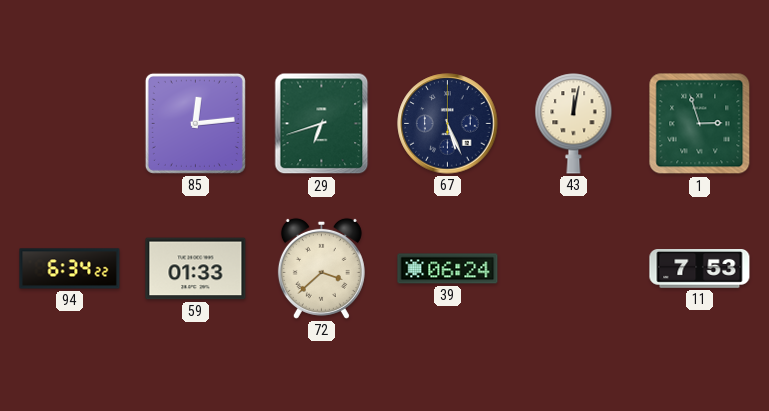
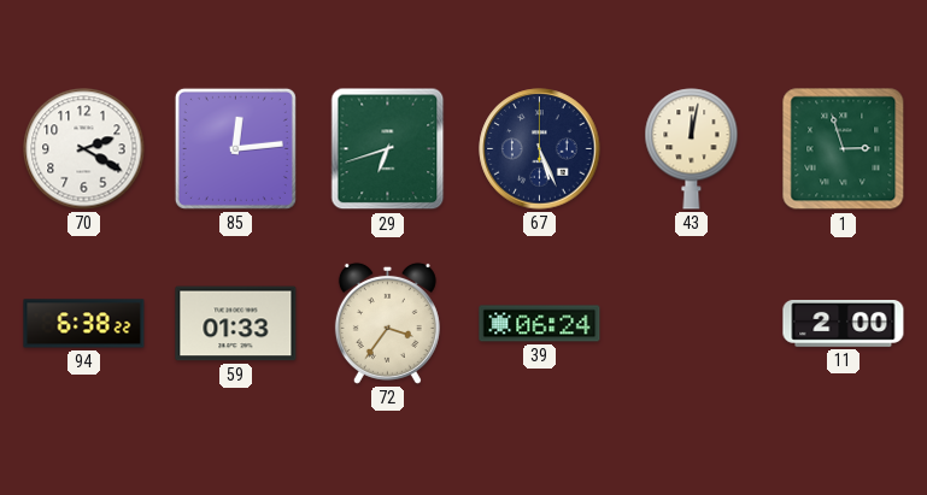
70: none -> 2:20
94: 6:34 -> 6:38
72: 3:38 -> 3:36
11: 7:53 -> 2:00
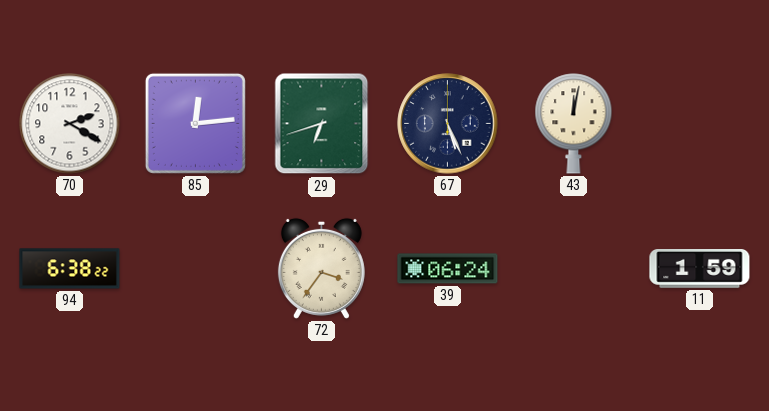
1: 2:57 -> none
59: 01:33 -> none
11: 2:00 -> 1:59
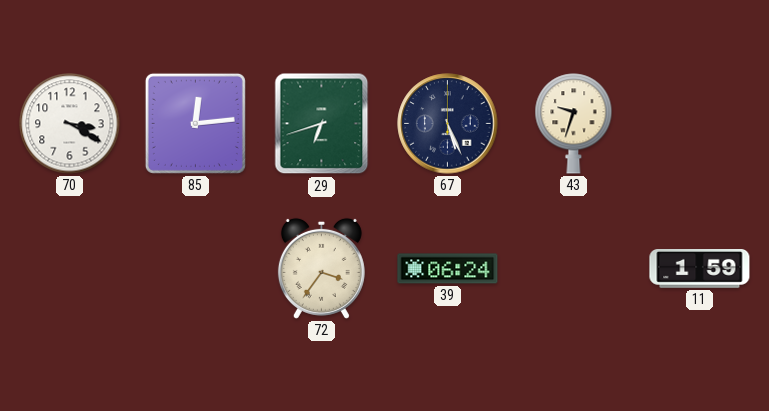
70: 2:20 -> 3:20
43: 12:02 -> 9:33
94: 6:38 -> none
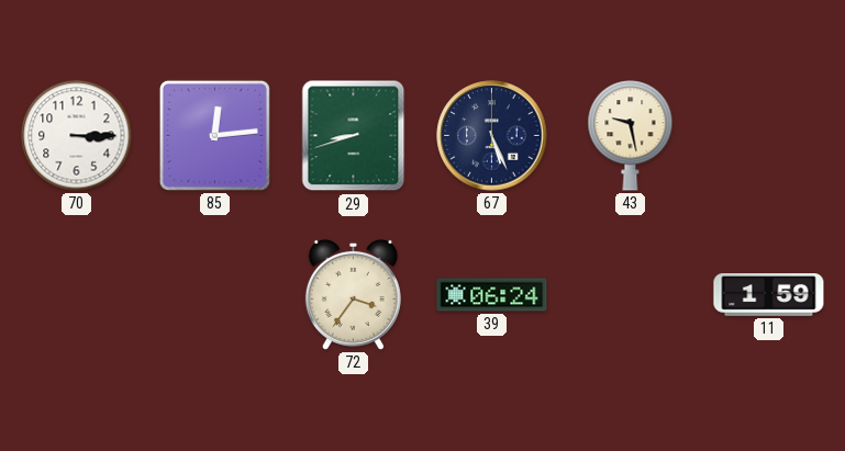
70: 3:20 -> 3:15
29: 6:42 -> 8:42
43: 9:33 -> 9:28
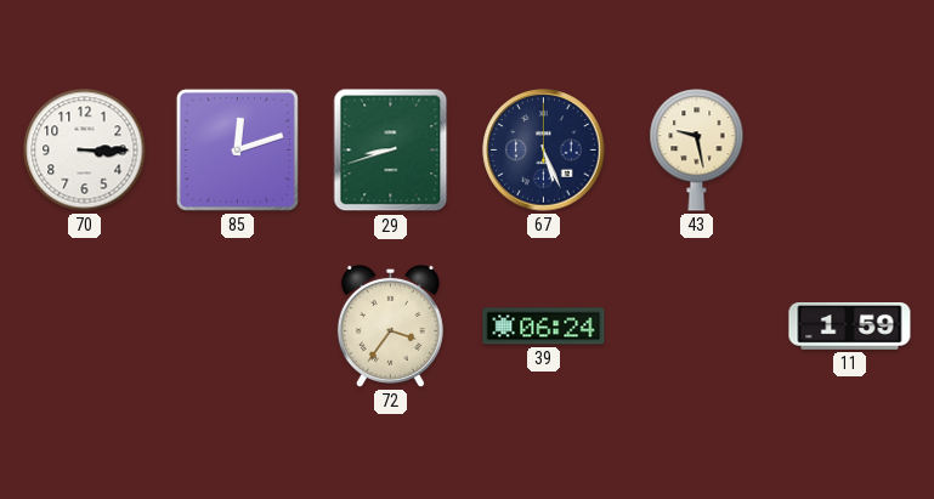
85: 12:14 -> 12:12
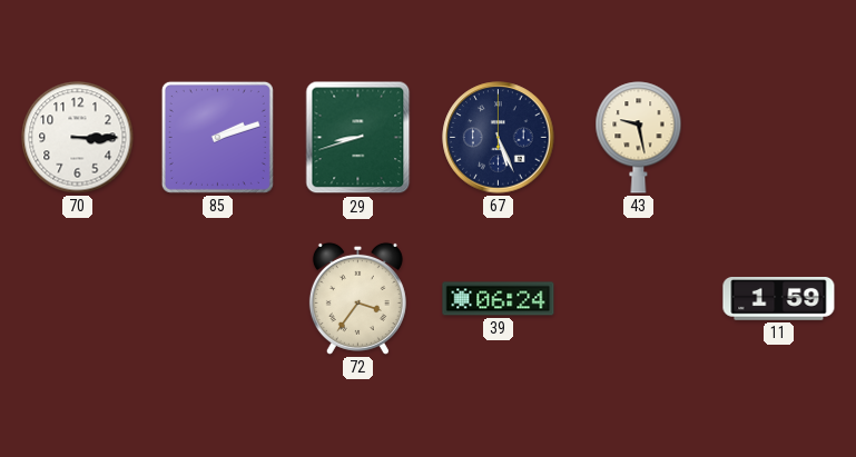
85: 12:12 -> 2:12
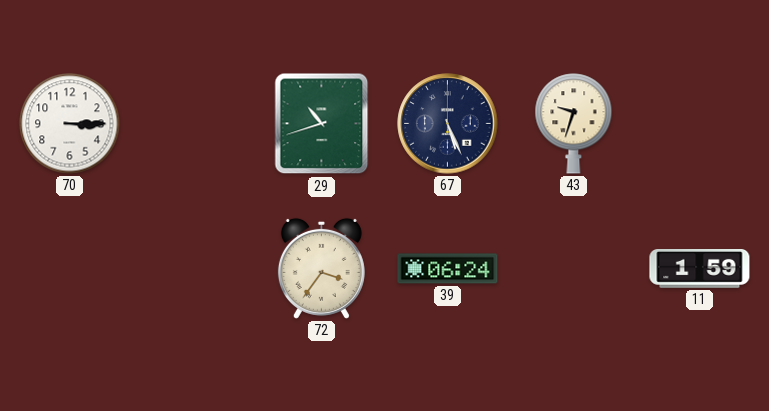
85: 2:12 -> none
29: 8:42 -> 10:42
43: 9:28 -> 9:33
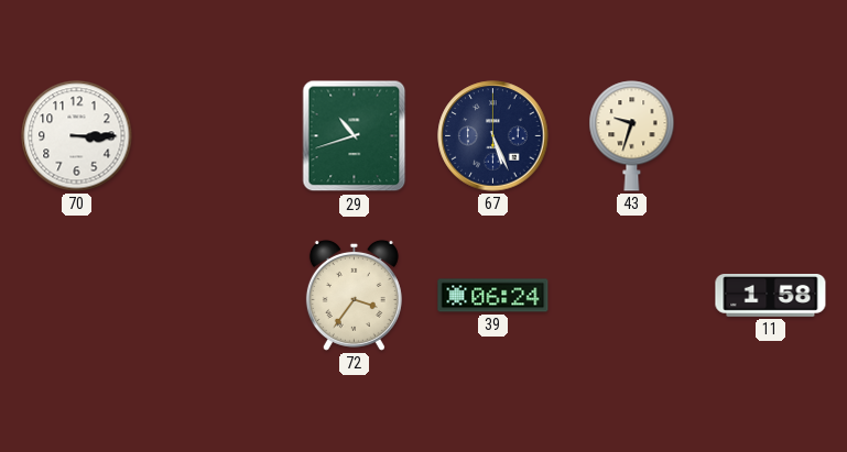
11: 1:59 -> 1:58
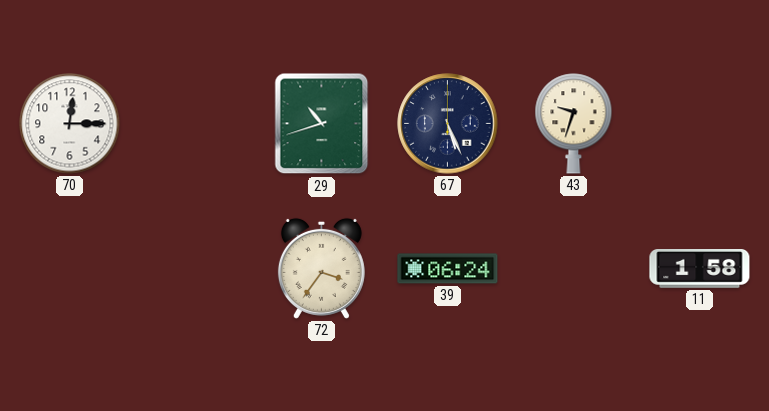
70: 3:15 -> 12:15
